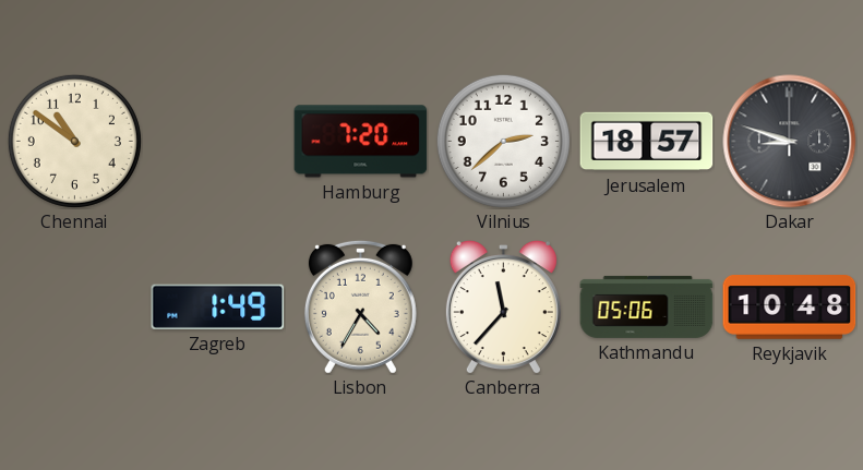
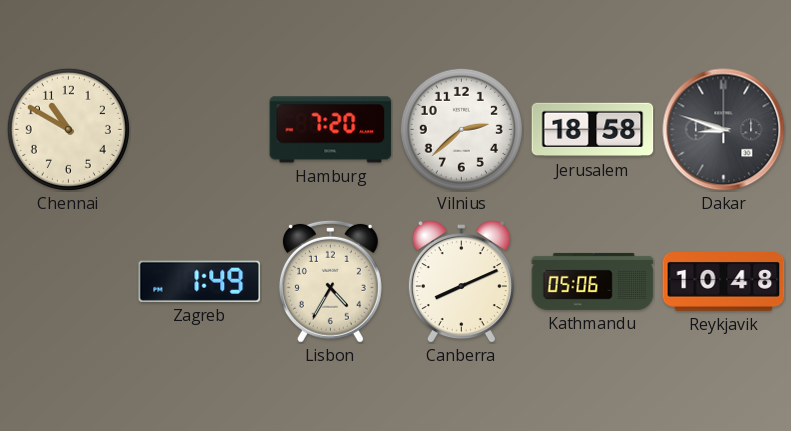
Chennai: 10:51 -> 10:50
Jerusalem: 18:57 -> 18:58
Canberra: 11:37 -> 8:11
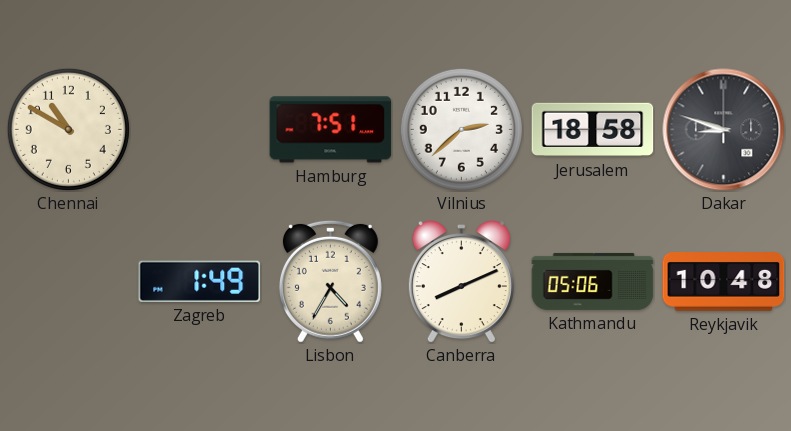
Hamburg: 7:20 -> 7:51
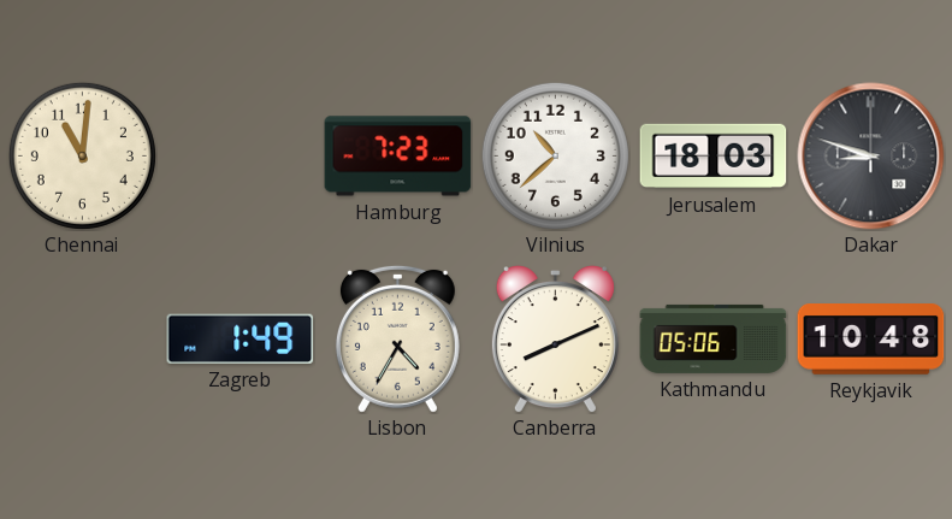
Chennai: 10:50 -> 11:01
Hamburg: 7:51 -> 7:23
Vilnius: 2:38 -> 10:38
Jerusalem: 18:58 -> 18:03
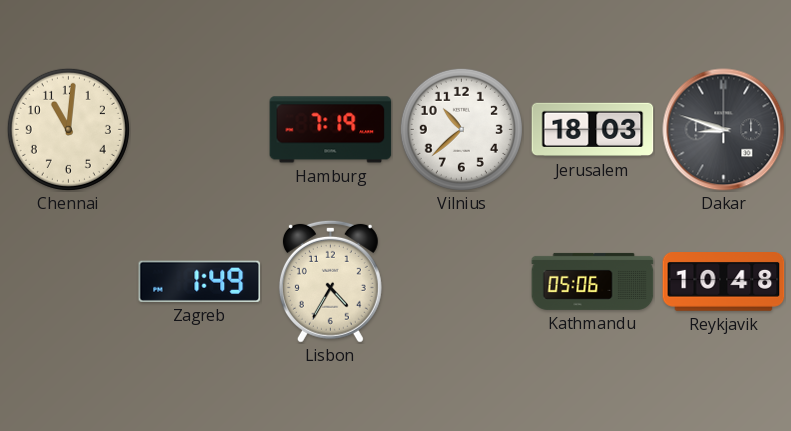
Hamburg: 7:23 -> 7:19
Canberra: 8:11 -> none
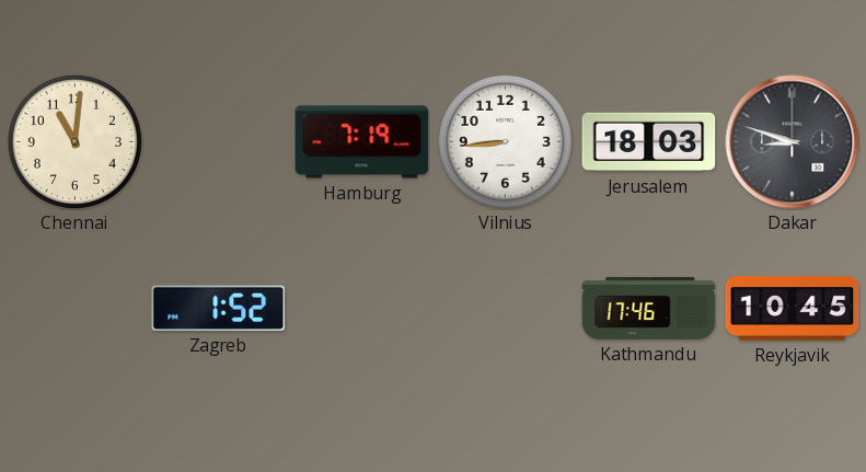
Vilnius: 10:38 -> 8:44
Zagreb: 1:49 -> 1:52
Lisbon: 4:35 -> none
Kathmandu: 05:06 -> 17:46
Reykjavik: 10:48 -> 10:45
